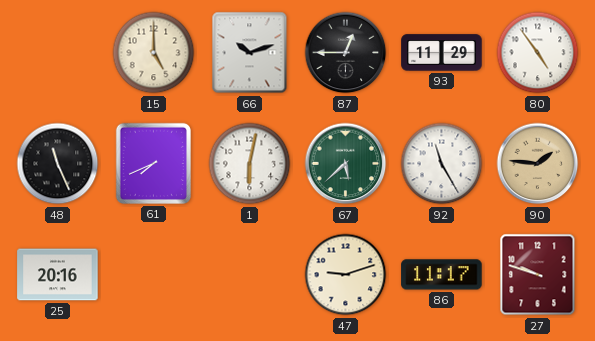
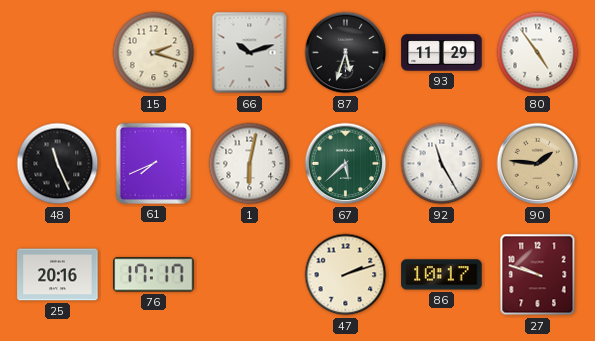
15: 5:00 -> 2:18
87: 12:45 -> 5:33
76: none -> 17:17
47: 9:12 -> 2:12
86: 11:17 -> 10:17
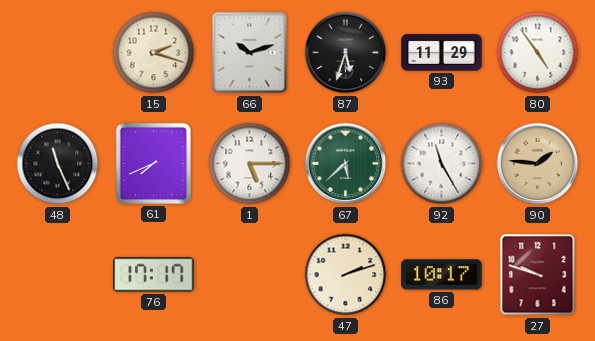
1: 6:02 -> 5:15
25: 20:16 -> none
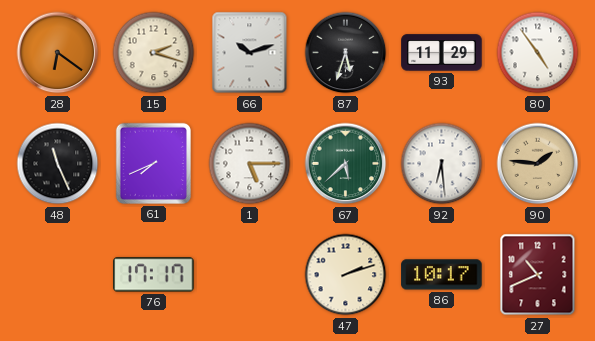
28: none -> 6:21
92: 11:25 -> 6:29
27: 9:48 -> 10:41
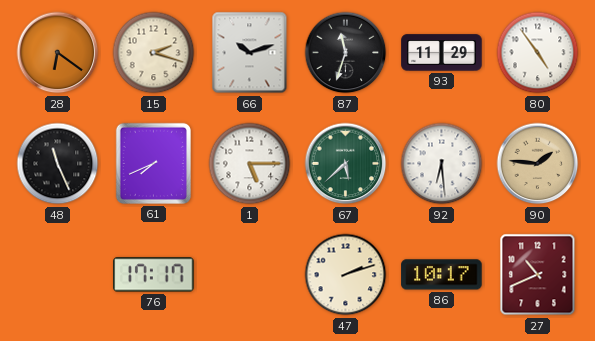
87: 5:33 -> 11:33
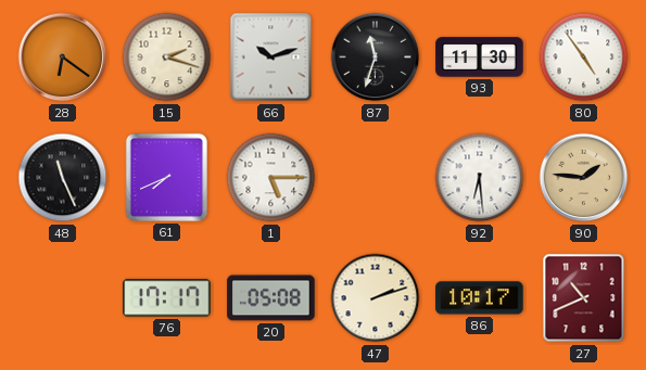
93: 11:29 -> 11:30
67: 5:38 -> none
20: none -> 05:08
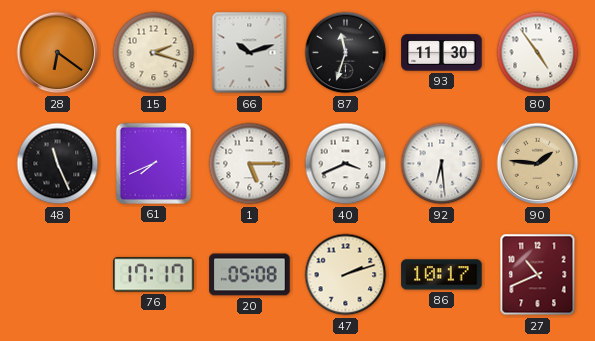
40: none -> 3:41
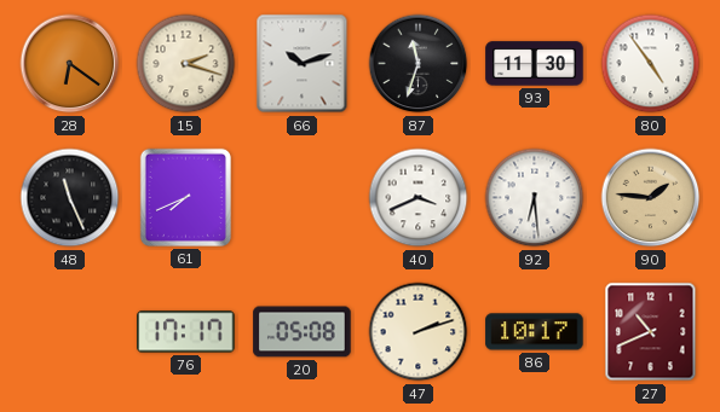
1: 5:15 -> none
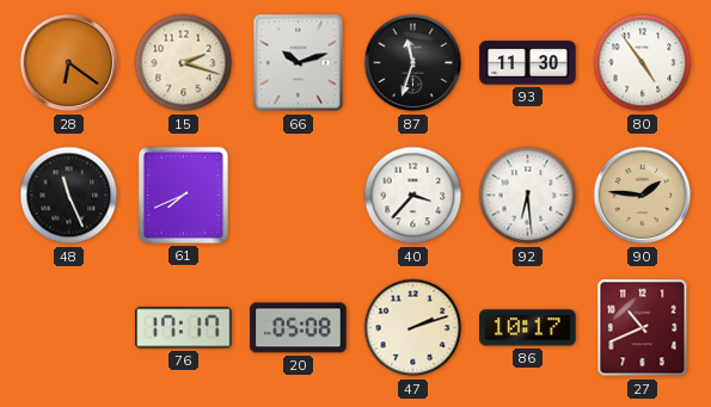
40: 3:41 -> 3:37
